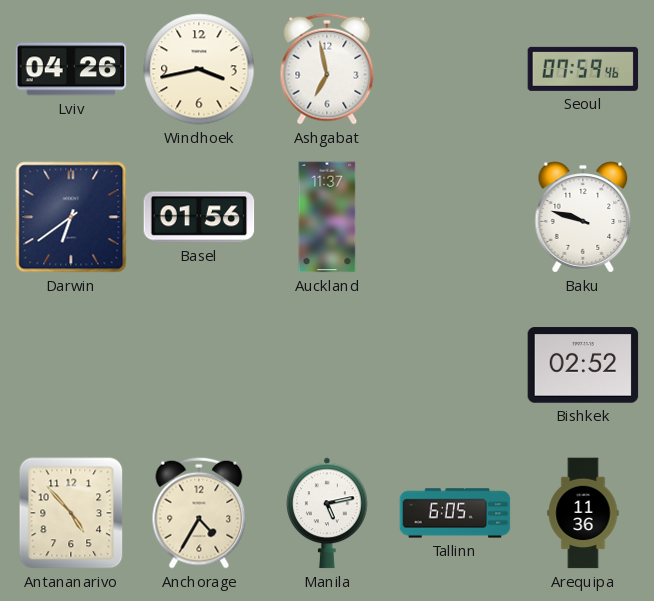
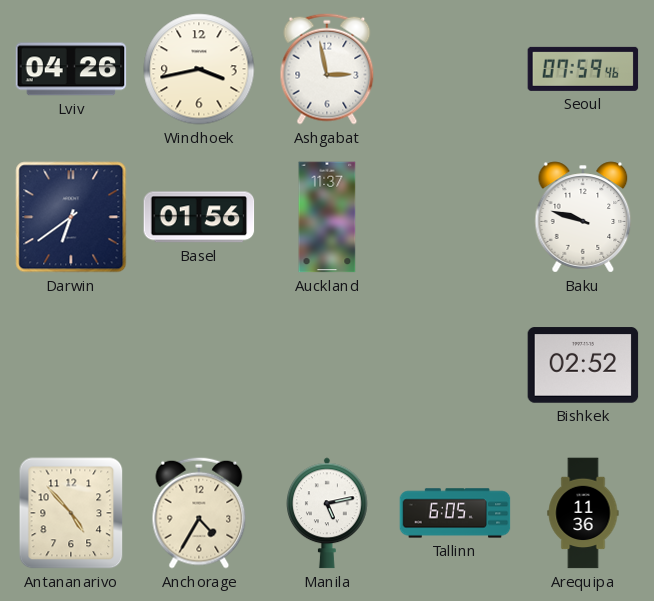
Ashgabat: 6:58 -> 2:58
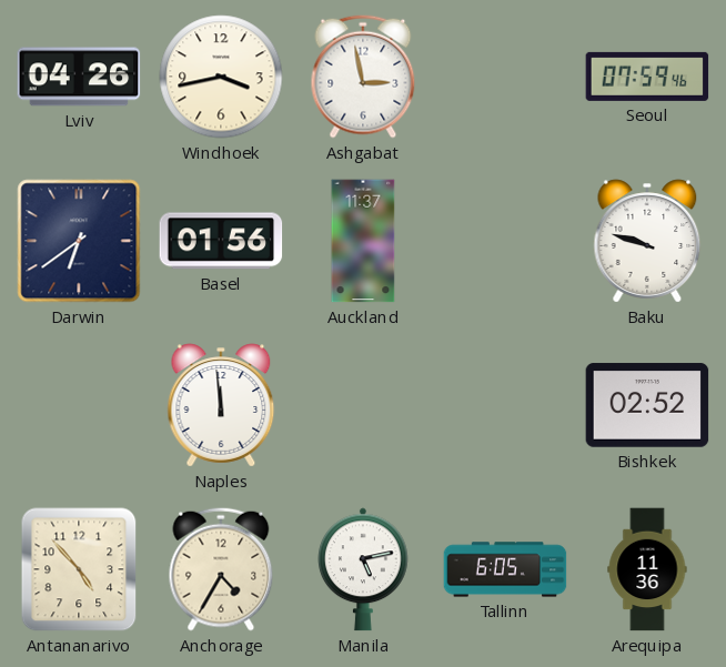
Naples: none -> 11:59
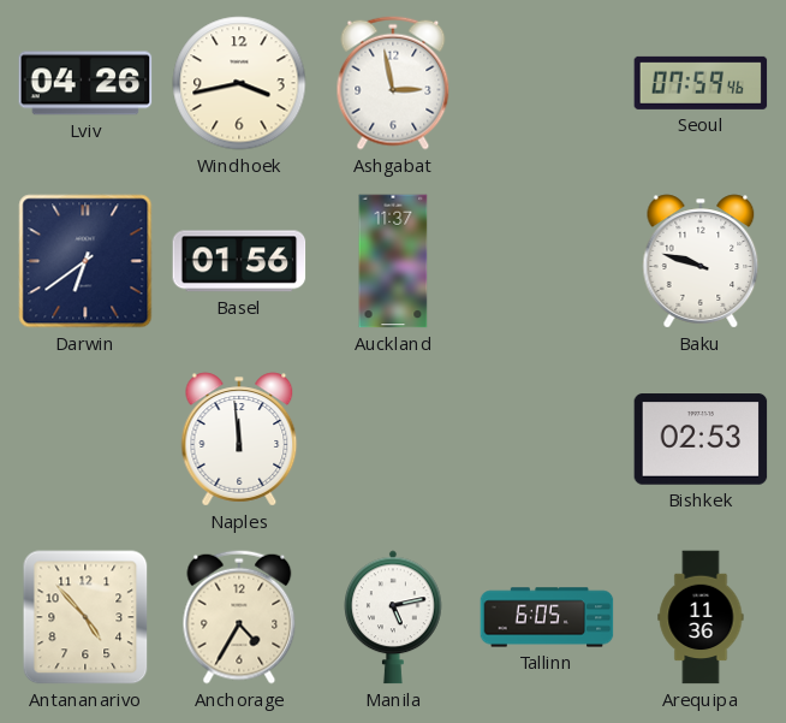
Bishkek: 02:52 -> 02:53
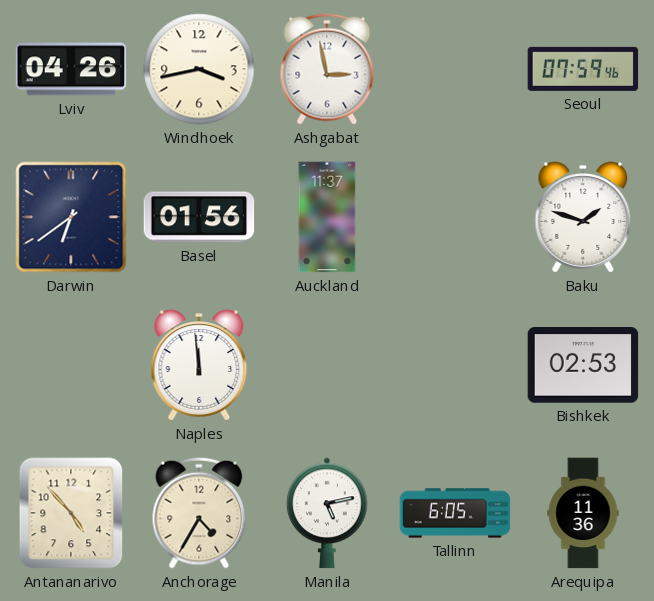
Baku: 9:48 -> 1:48
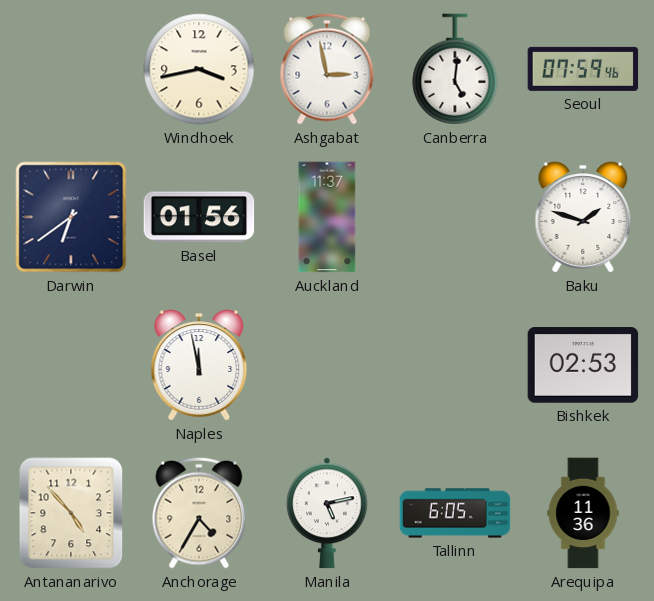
Lviv: 04:26 -> none
Canberra: none -> 5:01
Naples: 11:59 -> 11:58
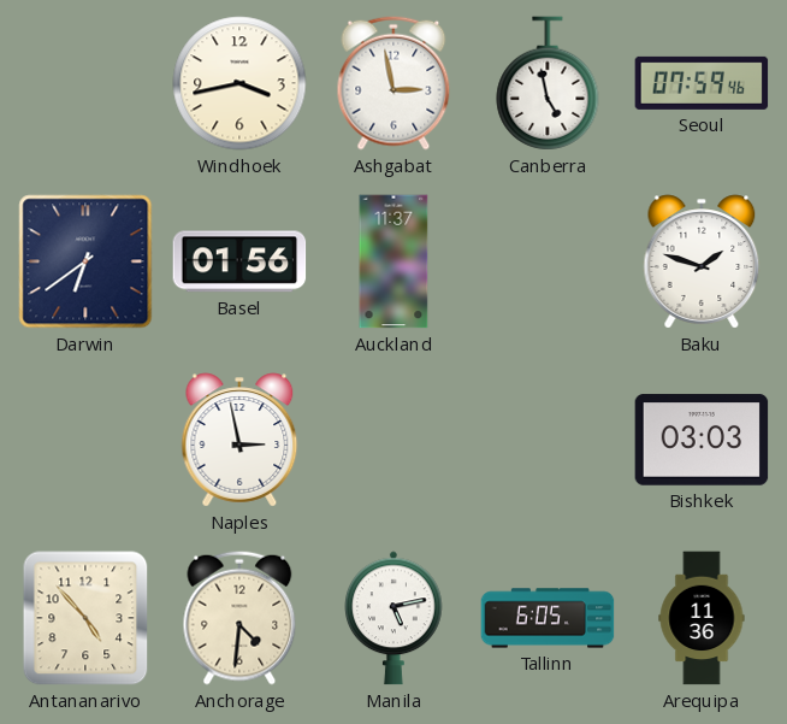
Canberra: 5:01 -> 4:58
Naples: 11:58 -> 2:58
Bishkek: 02:53 -> 03:03
Anchorage: 4:35 -> 4:31
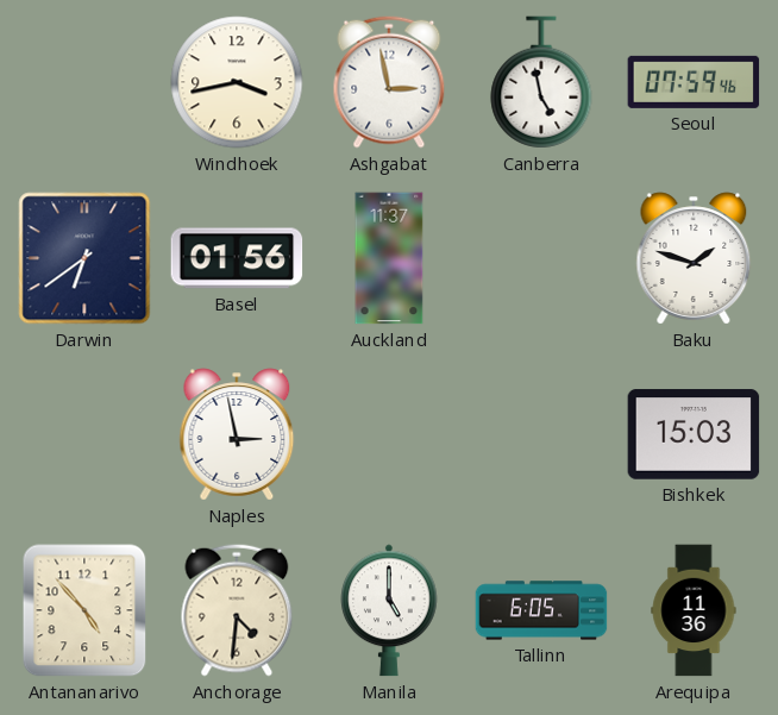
Bishkek: 03:03 -> 15:03
Manila: 5:13 -> 5:00
